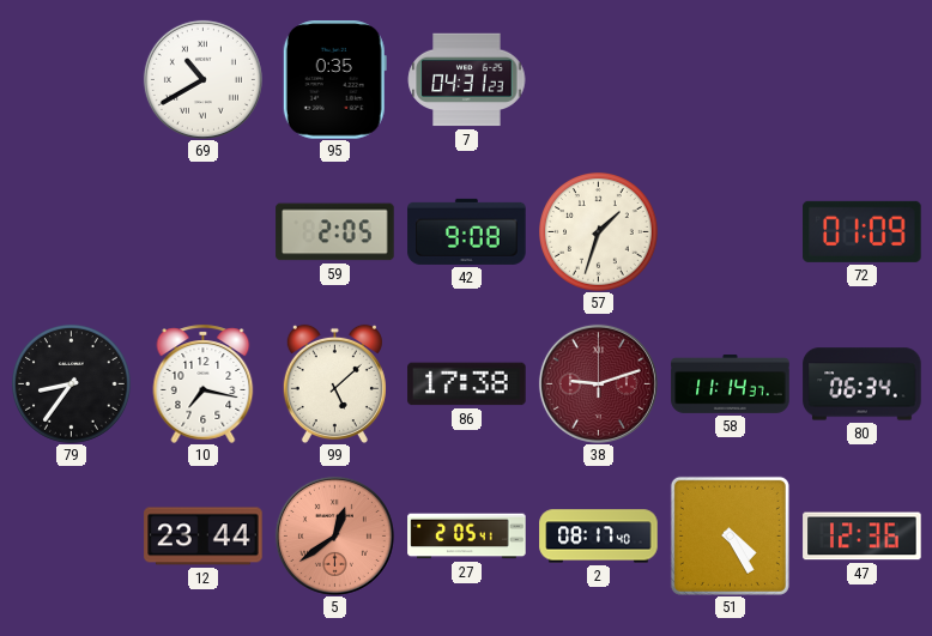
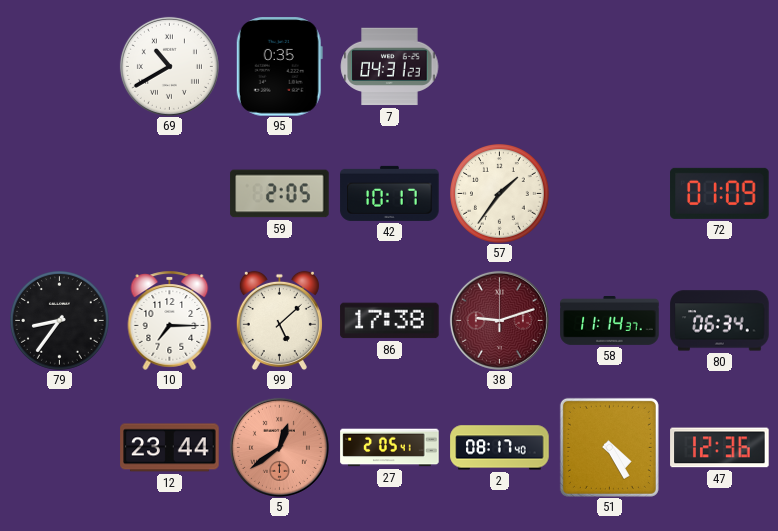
42: 9:08 -> 10:17
57: 1:33 -> 1:36
10: 7:17 -> 7:15
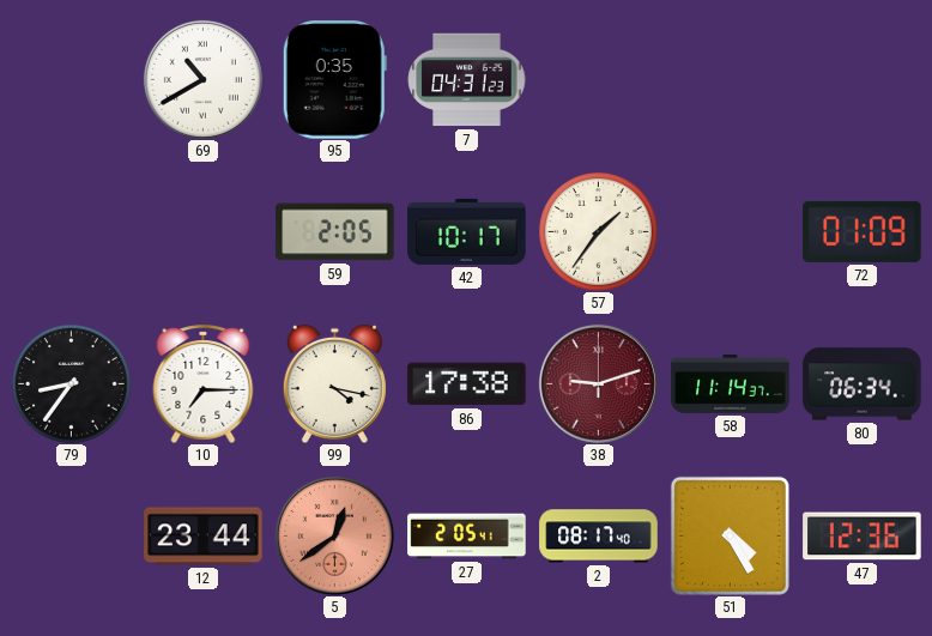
99: 5:08 -> 4:17
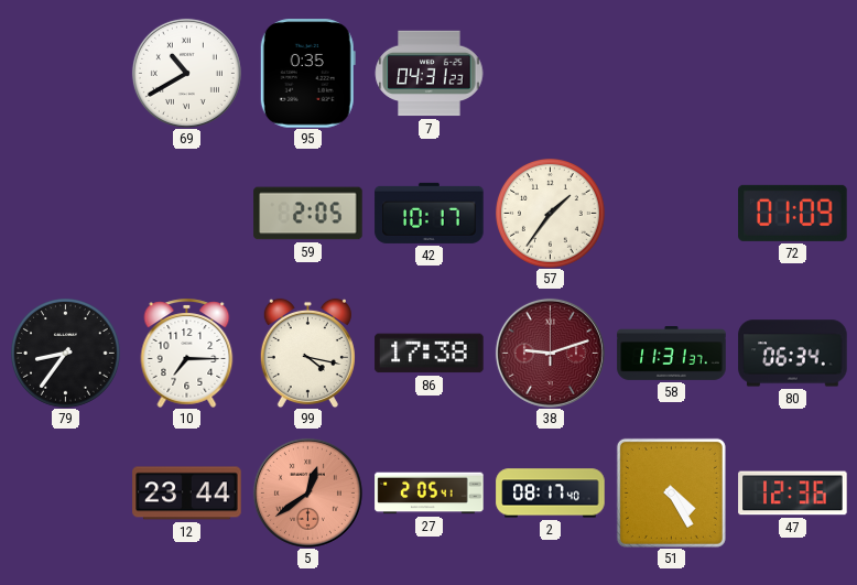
58: 11:14 -> 11:31
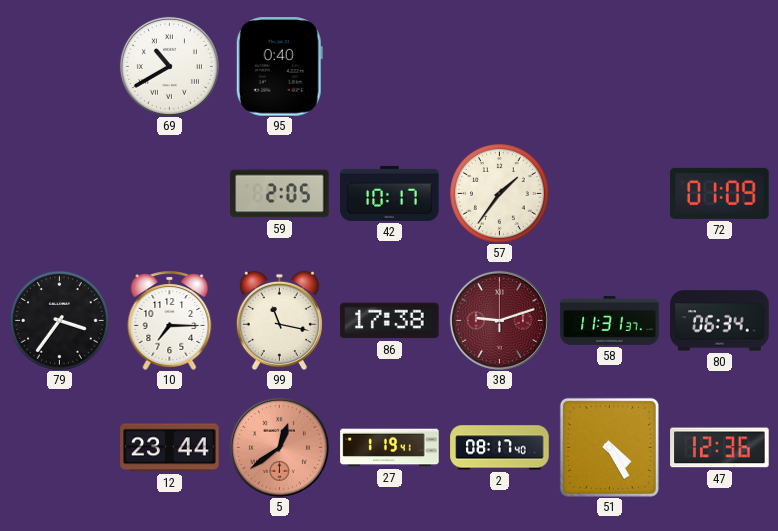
95: 0:35 -> 0:40
7: 04:31 -> none
79: 8:36 -> 3:36
99: 4:17 -> 11:17
27: 2:05 -> 1:19
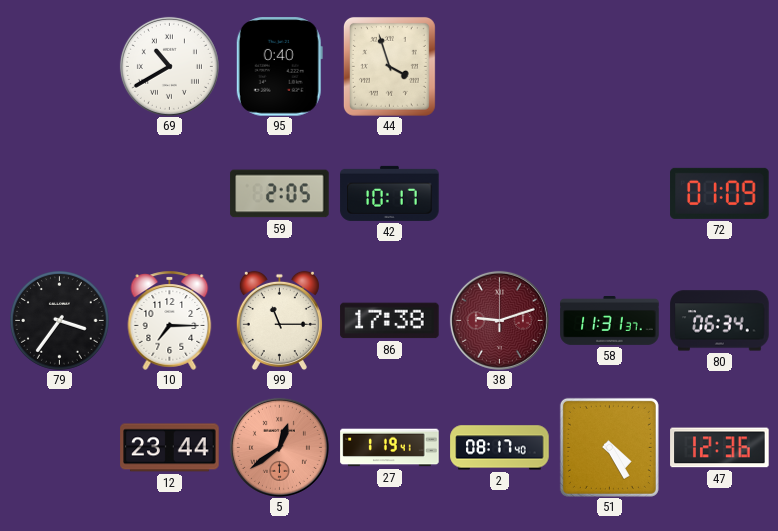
44: none -> 3:57
57: 1:36 -> none
99: 11:17 -> 11:15
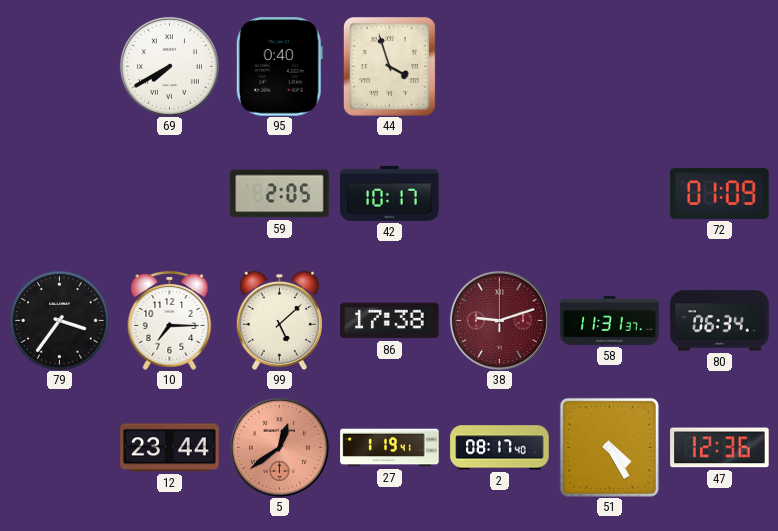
69: 10:40 -> 7:40
99: 11:15 -> 5:08
